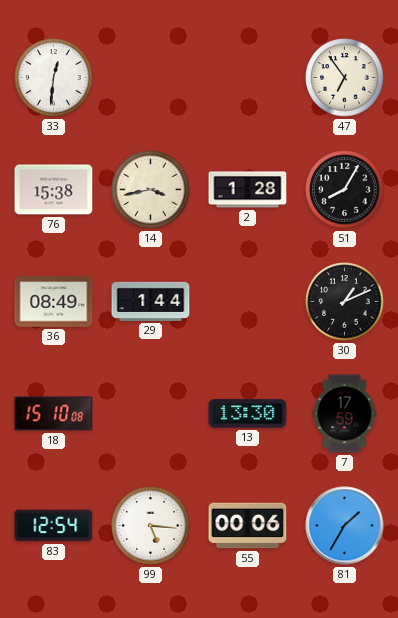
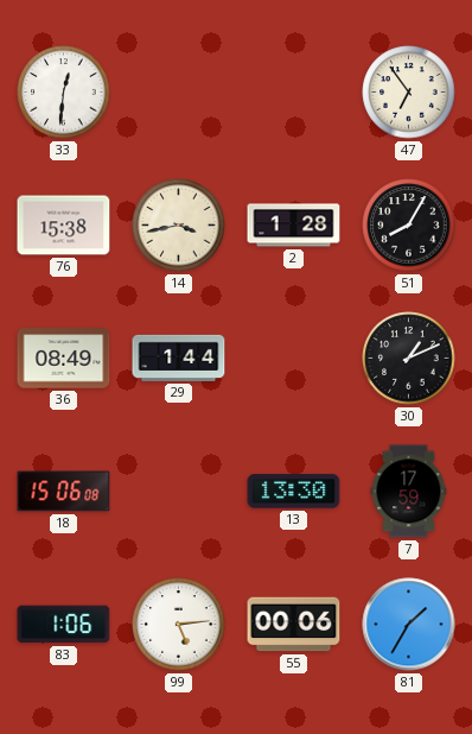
18: 15:10 -> 15:06
83: 12:54 -> 1:06
99: 5:16 -> 5:14
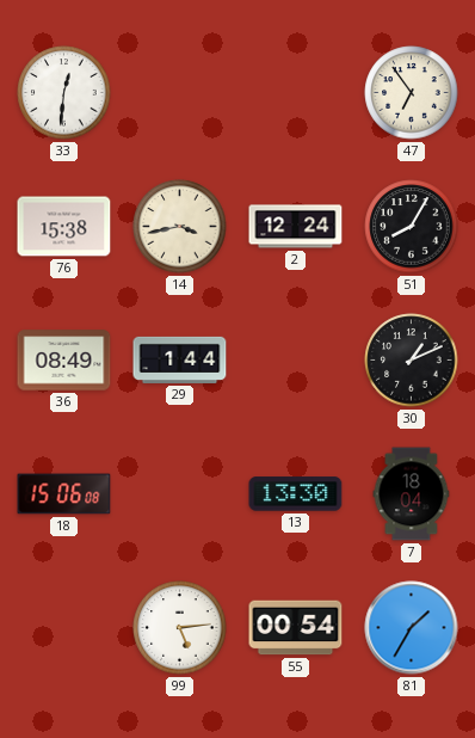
2: 1:28 -> 12:24
7: 17:59 -> 18:04
83: 1:06 -> none
55: 00:06 -> 00:54
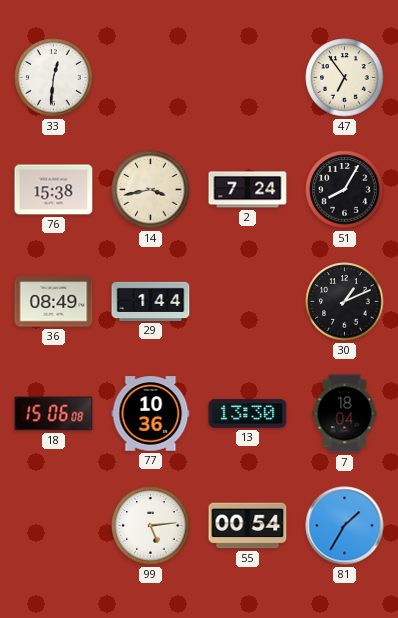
2: 12:24 -> 7:24
77: none -> 10:36
